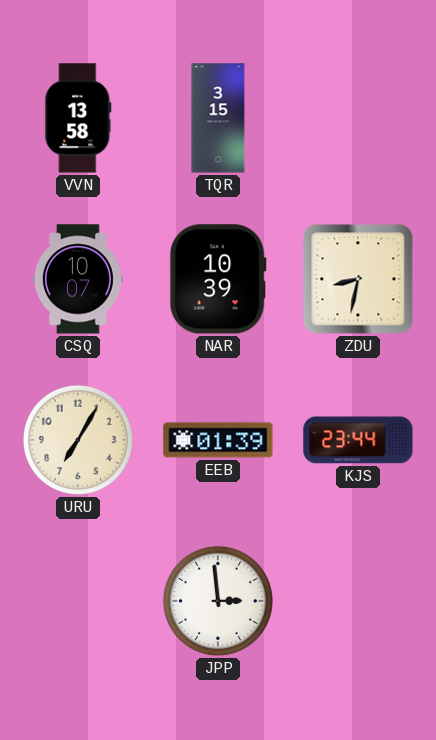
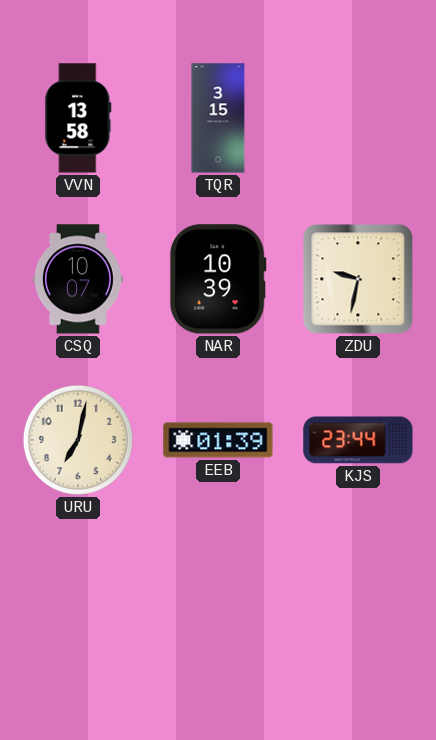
ZDU: 8:32 -> 9:32
URU: 7:05 -> 7:02
JPP: 2:59 -> none
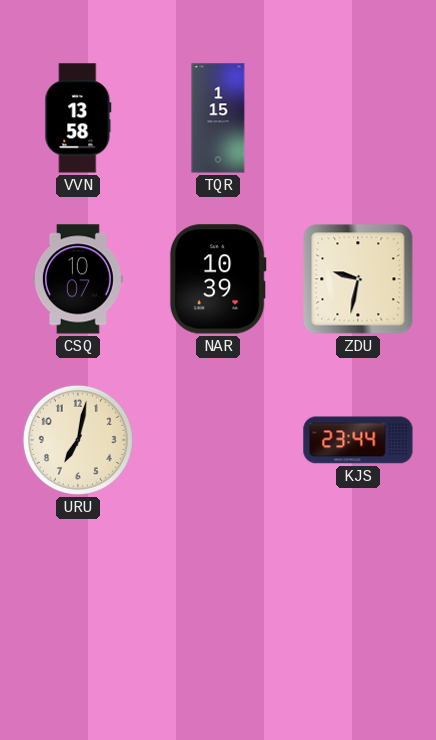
TQR: 3:15 -> 1:15
EEB: 01:39 -> none
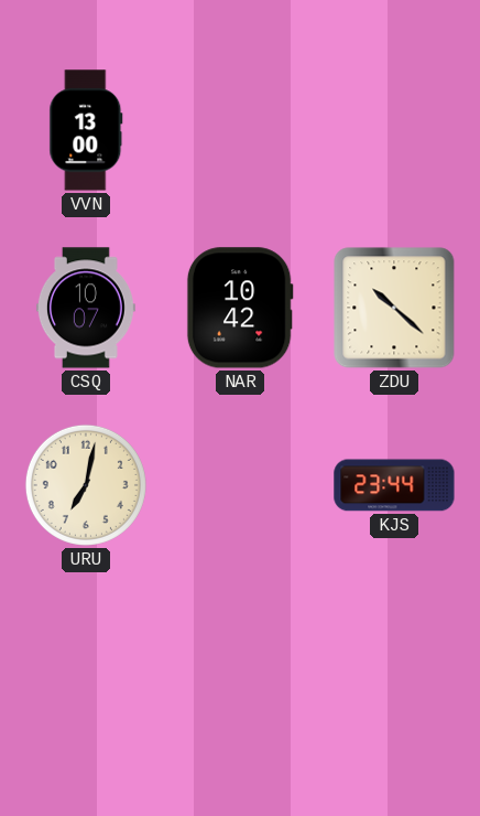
VVN: 13:58 -> 13:00
TQR: 1:15 -> none
NAR: 10:39 -> 10:42
ZDU: 9:32 -> 10:22
